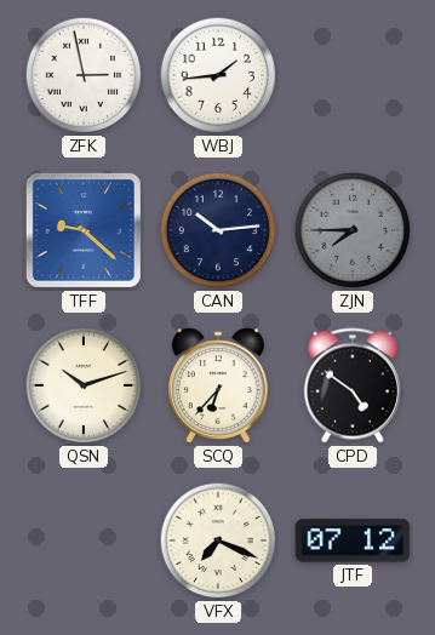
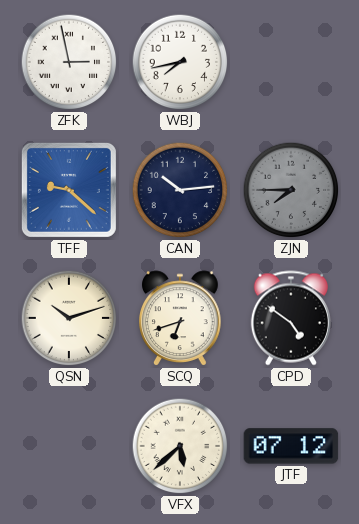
WBJ: 1:44 -> 7:43
SCQ: 6:37 -> 6:42
VFX: 7:19 -> 5:38
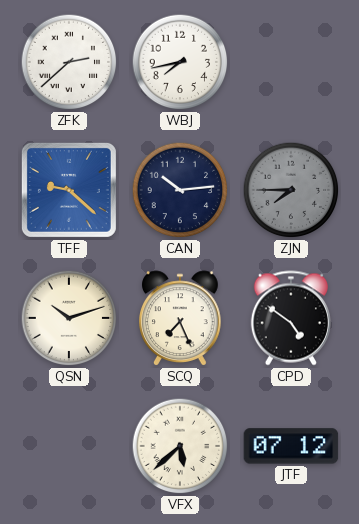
ZFK: 2:58 -> 2:38
SCQ: 6:42 -> 7:26
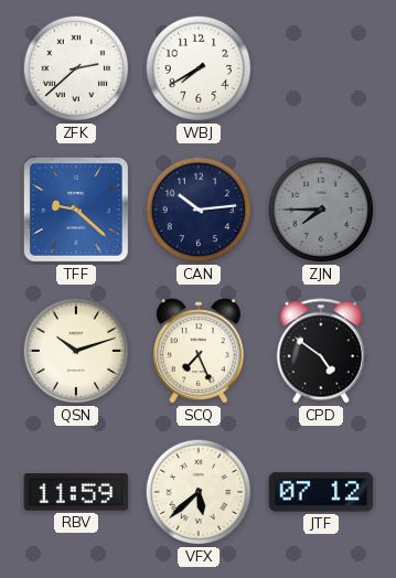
WBJ: 7:43 -> 7:40
RBV: none -> 11:59
